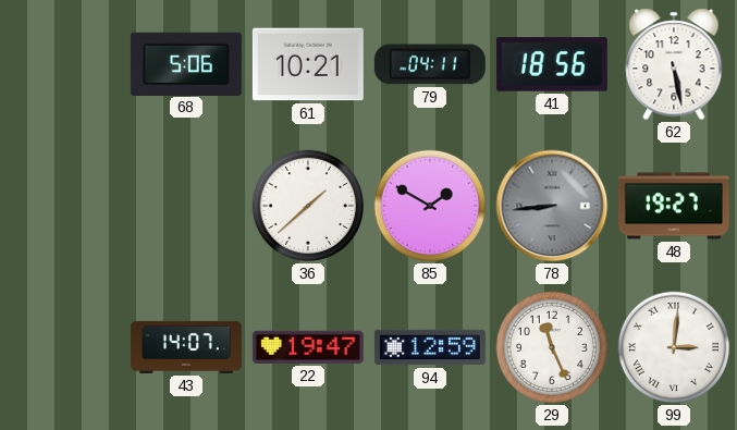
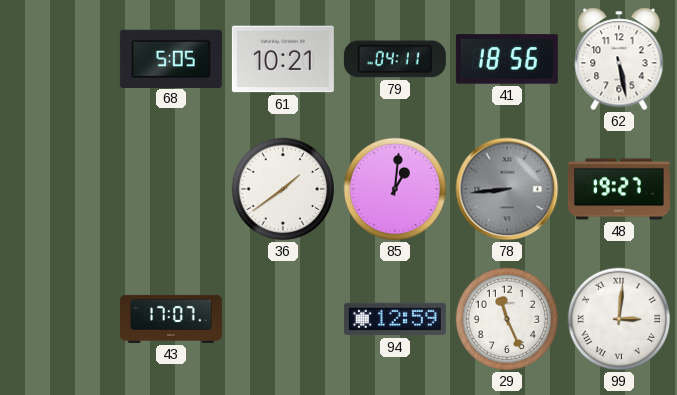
68: 5:06 -> 5:05
36: 1:38 -> 1:39
85: 1:50 -> 1:01
43: 14:07 -> 17:07
22: 19:47 -> none
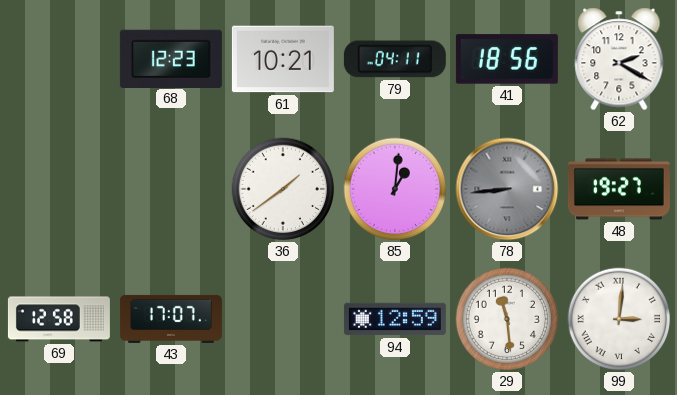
68: 5:05 -> 12:23
62: 5:28 -> 2:20
69: none -> 12:58
29: 11:26 -> 11:29
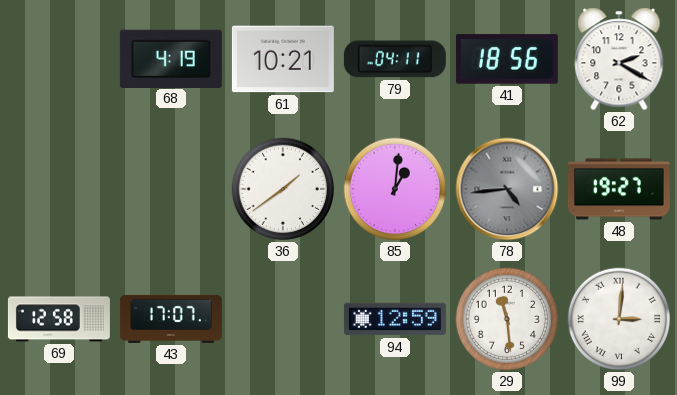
68: 12:23 -> 4:19
78: 8:44 -> 4:44
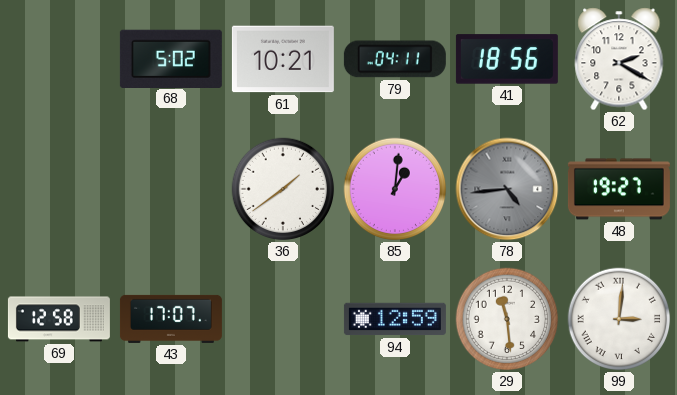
68: 4:19 -> 5:02
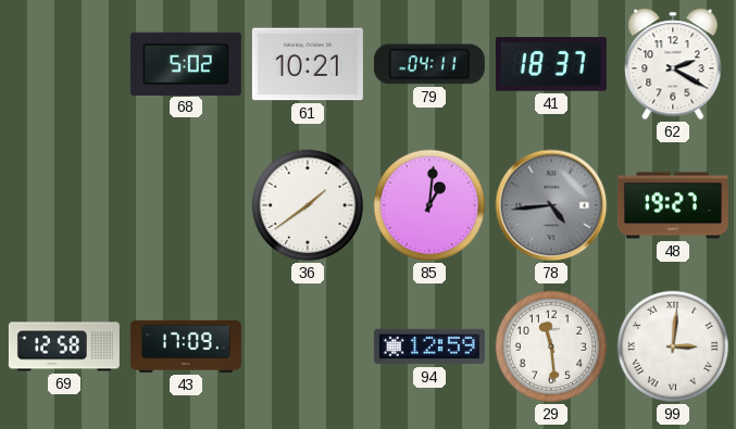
41: 18:56 -> 18:37
43: 17:07 -> 17:09
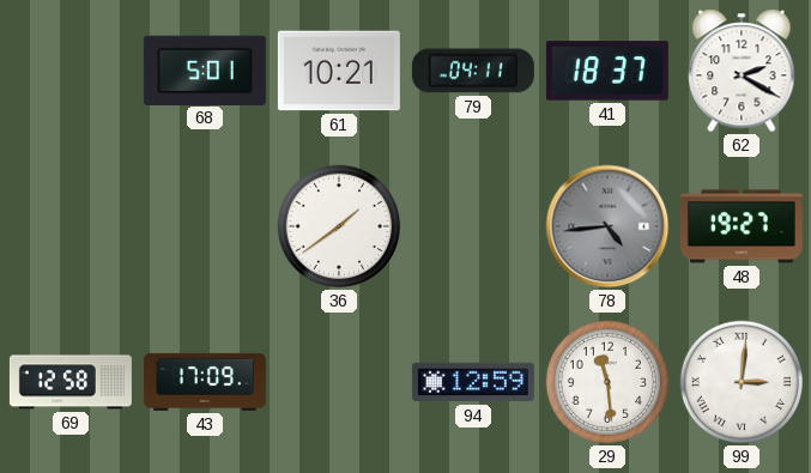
68: 5:02 -> 5:01
85: 1:01 -> none
